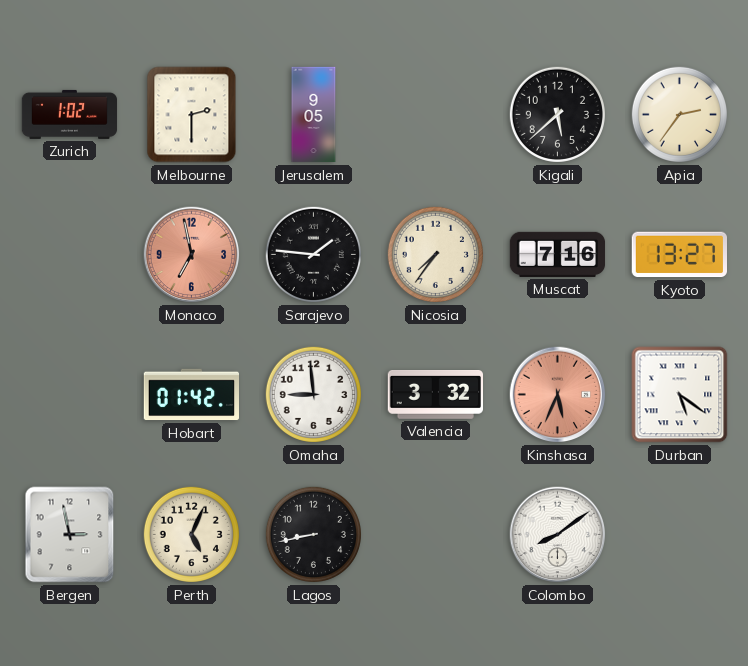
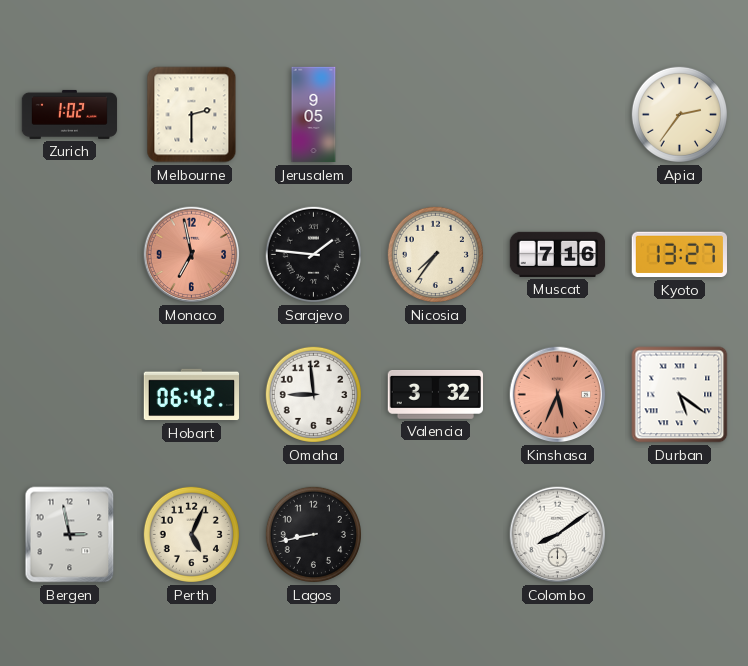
Kigali: 5:38 -> none
Hobart: 01:42 -> 06:42
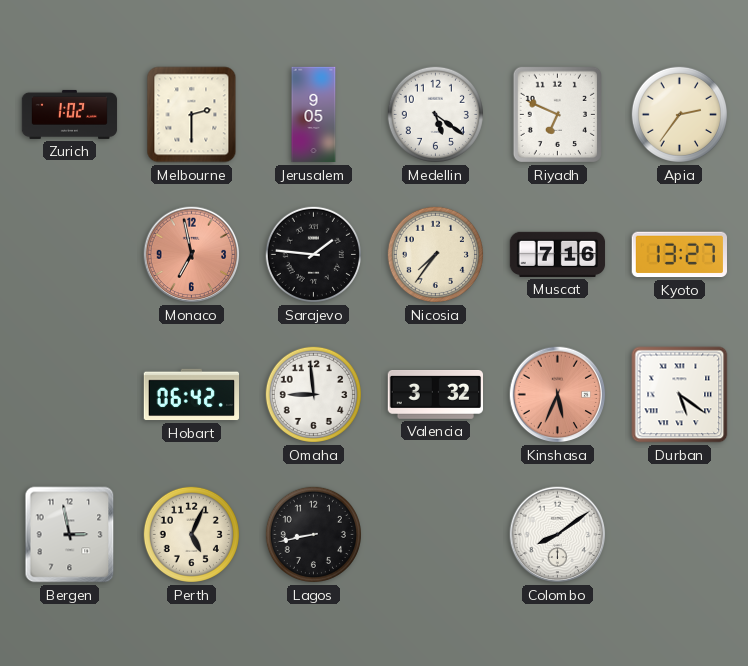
Medellin: none -> 5:21
Riyadh: none -> 6:49
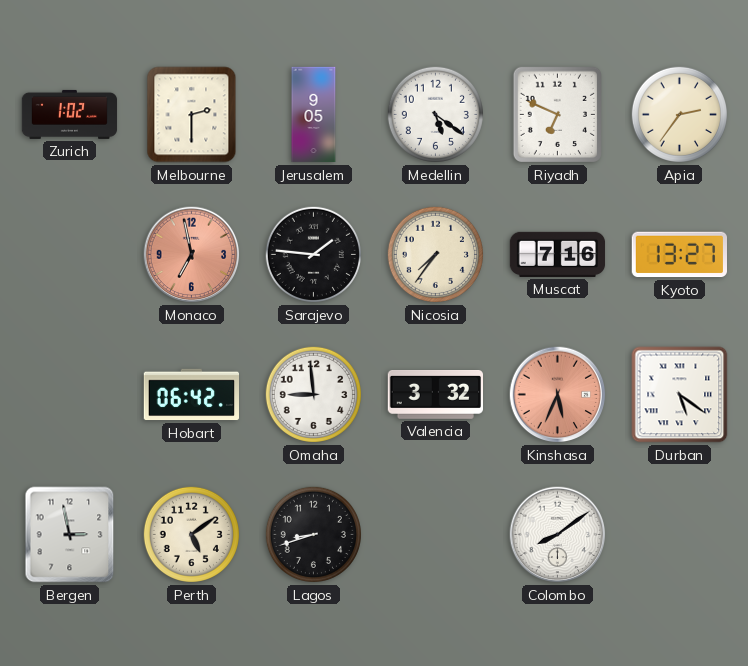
Perth: 5:04 -> 5:09
Lagos: 8:43 -> 8:42
